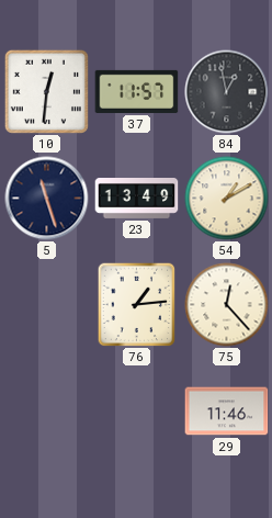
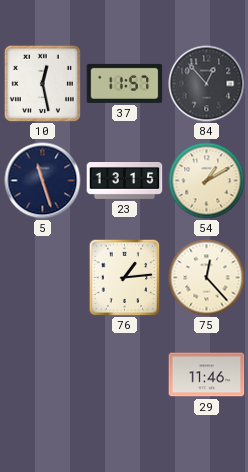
10: 12:31 -> 12:28
84: 12:58 -> 12:53
23: 13:49 -> 13:15
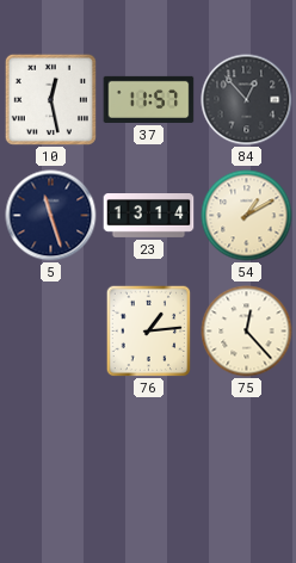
23: 13:15 -> 13:14
29: 11:46 -> none
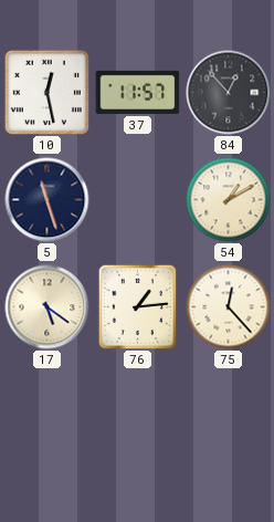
23: 13:14 -> none
17: none -> 5:21
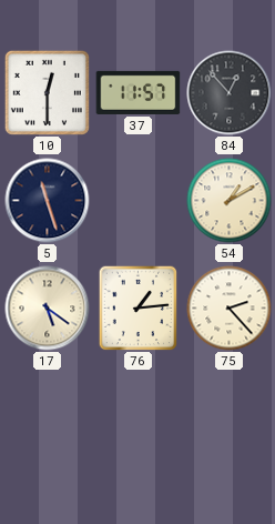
10: 12:28 -> 12:30
75: 12:23 -> 2:23
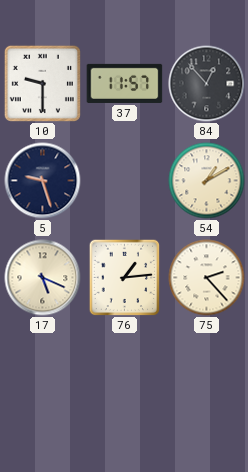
10: 12:30 -> 9:30
5: 11:27 -> 9:27
17: 5:21 -> 5:19
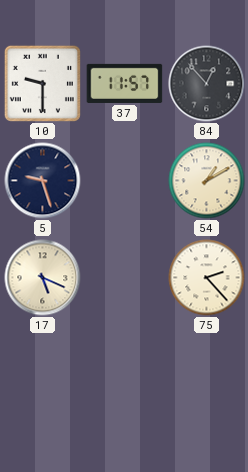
76: 1:14 -> none
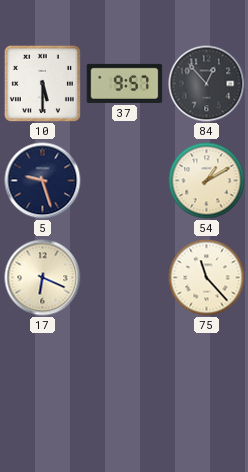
10: 9:30 -> 5:30
37: 11:57 -> 9:57
17: 5:19 -> 6:19
75: 2:23 -> 11:23
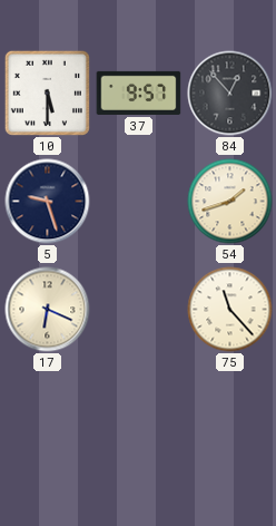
54: 1:10 -> 1:42
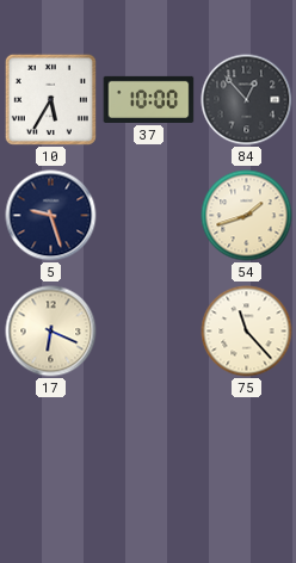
10: 5:30 -> 5:35
37: 9:57 -> 10:00
